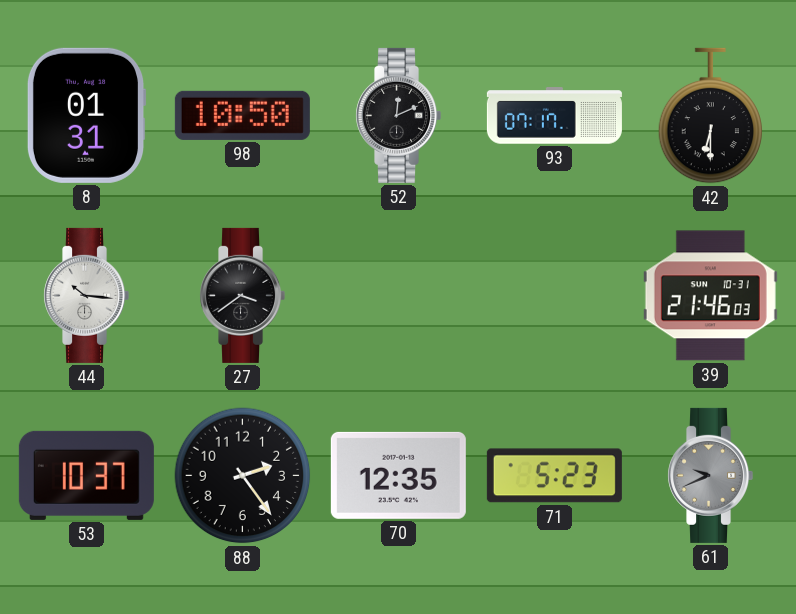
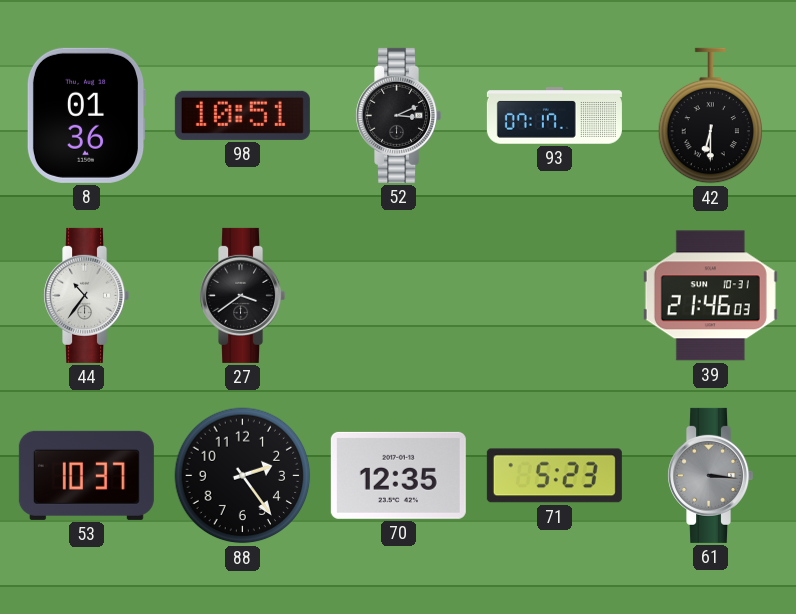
8: 01:31 -> 01:36
98: 10:50 -> 10:51
52: 12:11 -> 3:11
44: 10:16 -> 10:36
61: 9:41 -> 3:16
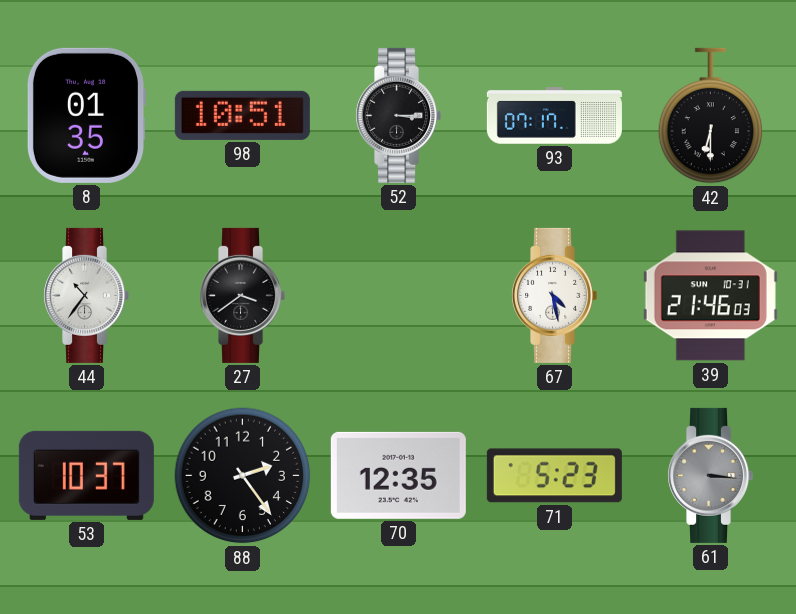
8: 01:36 -> 01:35
52: 3:11 -> 3:15
67: none -> 4:28
